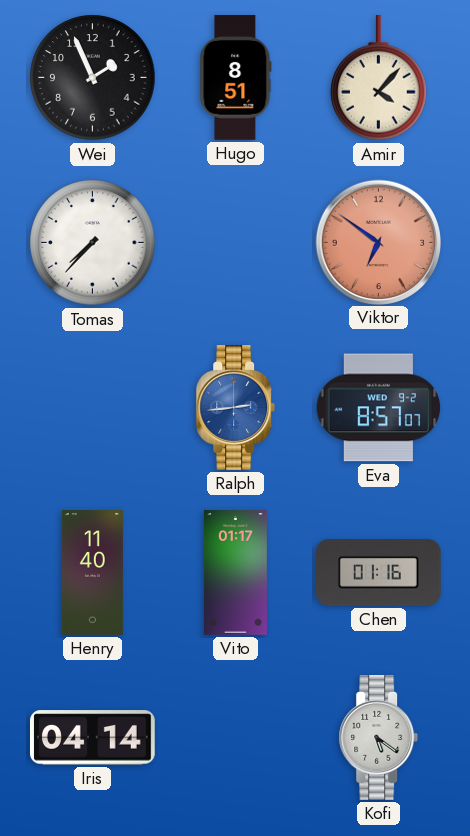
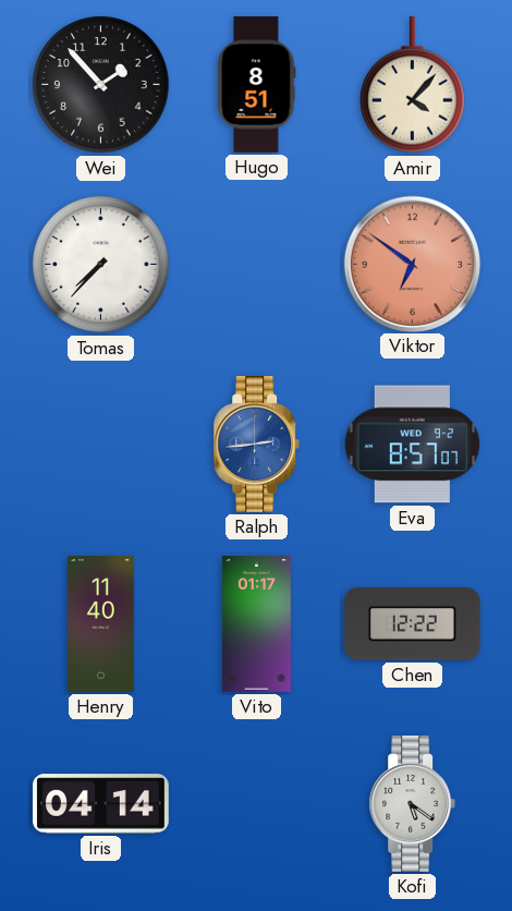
Wei: 1:56 -> 1:53
Chen: 01:16 -> 12:22
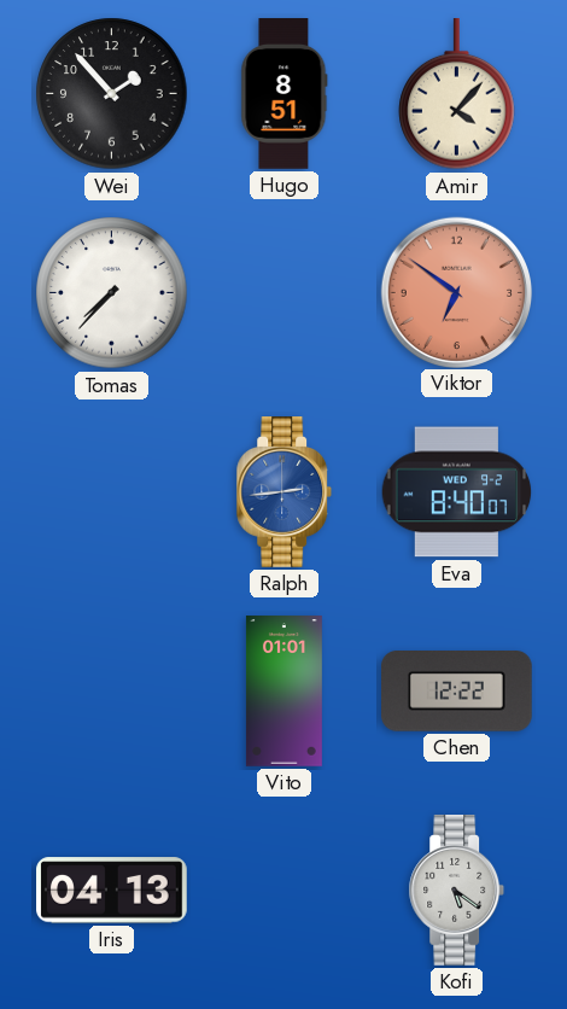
Eva: 8:57 -> 8:40
Henry: 11:40 -> none
Vito: 01:17 -> 01:01
Iris: 04:14 -> 04:13
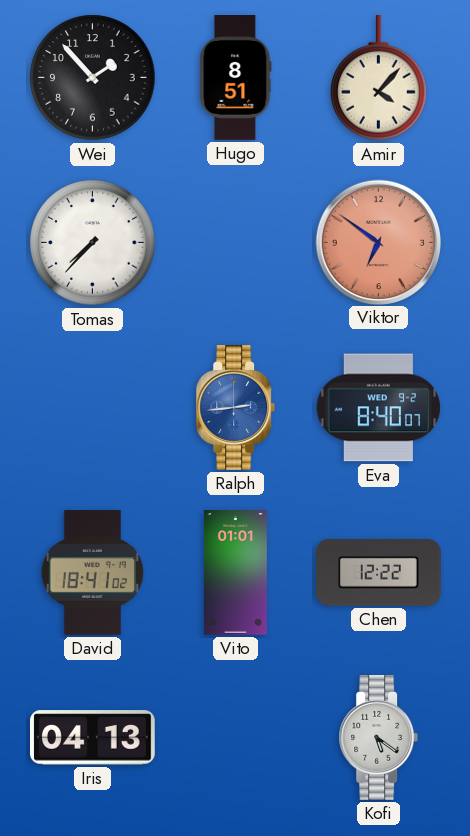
David: none -> 18:41
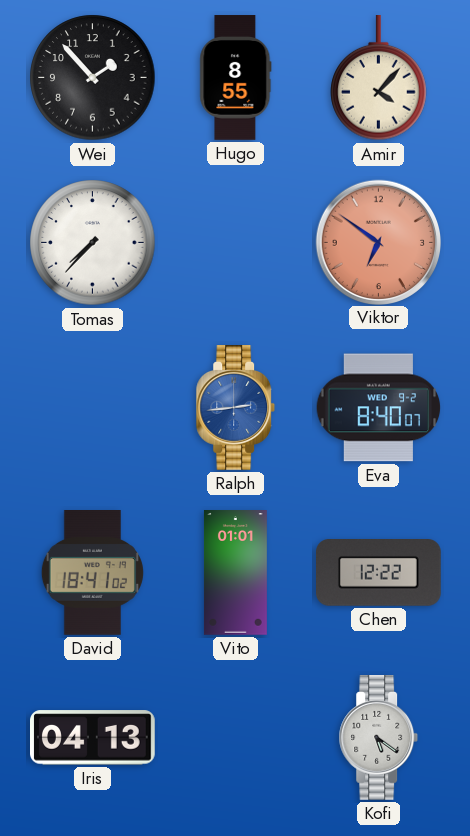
Hugo: 8:51 -> 8:55
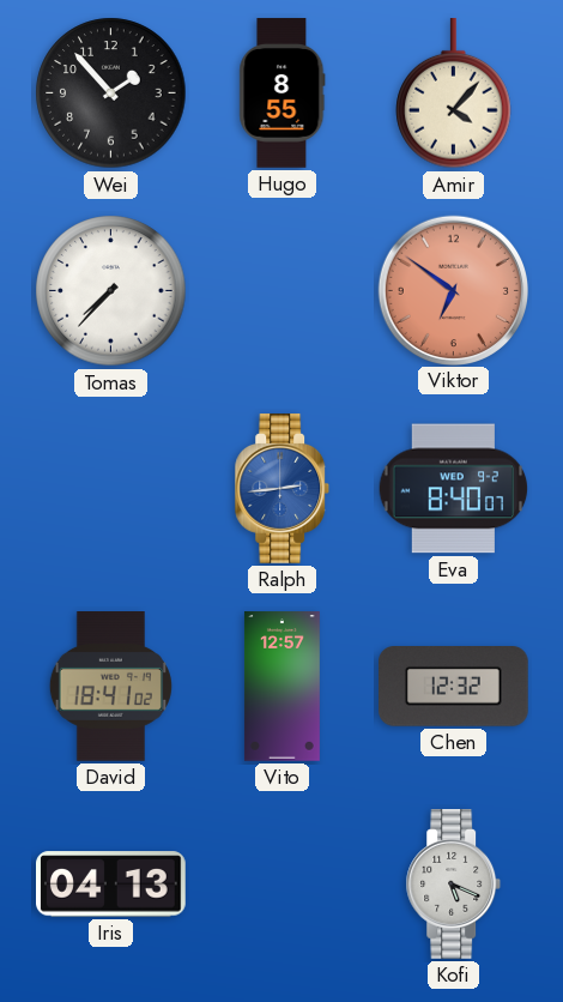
Vito: 01:01 -> 12:57
Chen: 12:22 -> 12:32
Kofi: 5:21 -> 5:19
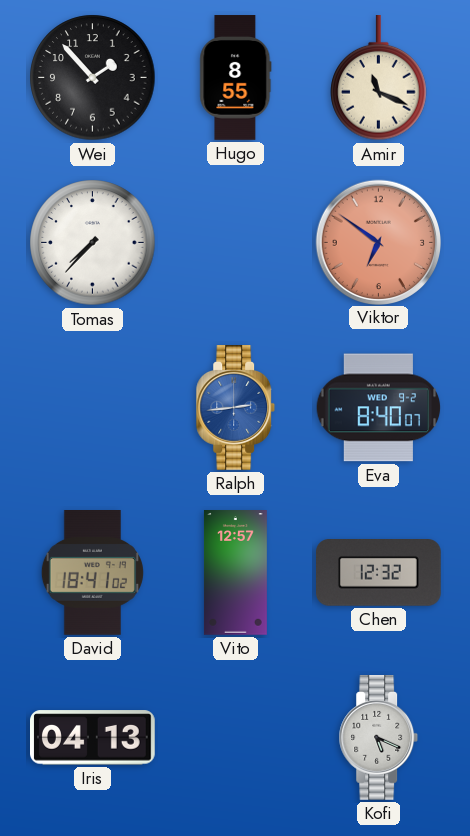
Amir: 4:07 -> 11:19
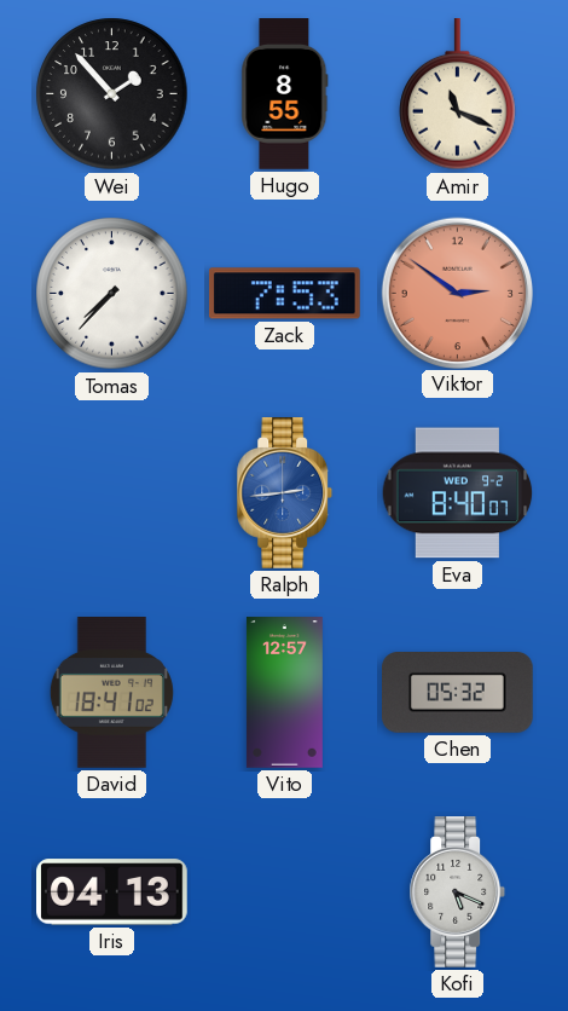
Zack: none -> 7:53
Viktor: 6:51 -> 2:51
Chen: 12:32 -> 05:32
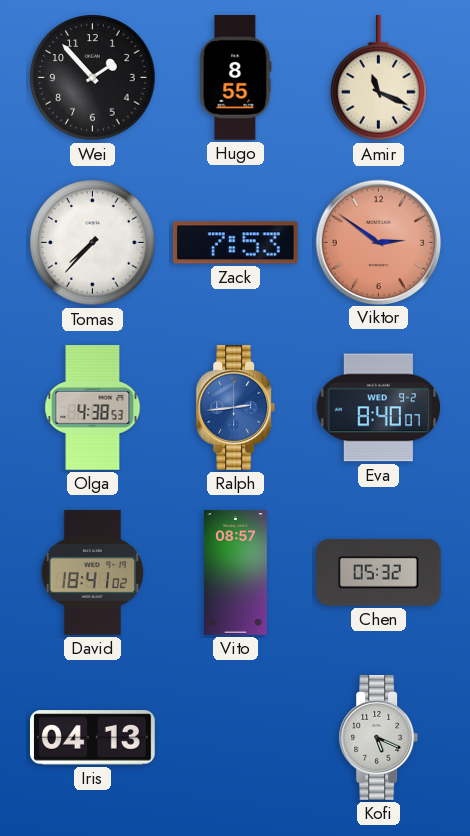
Olga: none -> 4:38
Vito: 12:57 -> 08:57
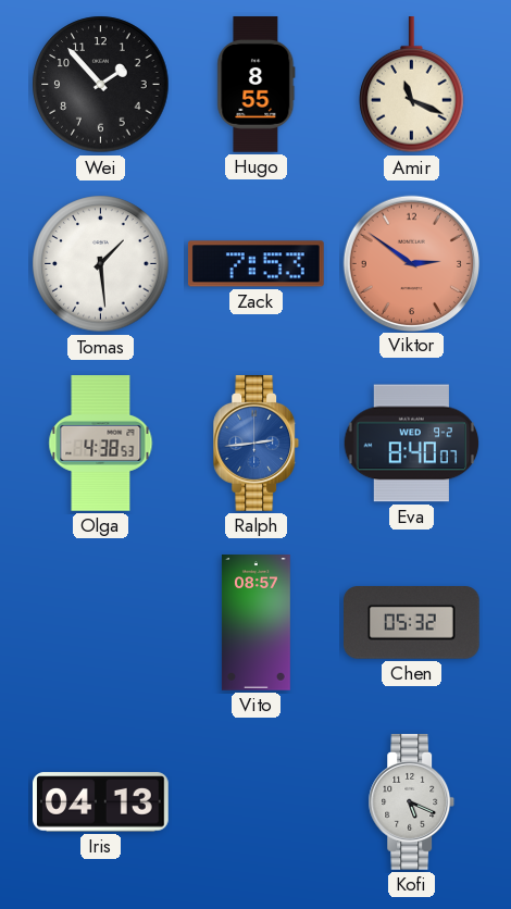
Tomas: 7:37 -> 1:29
David: 18:41 -> none
